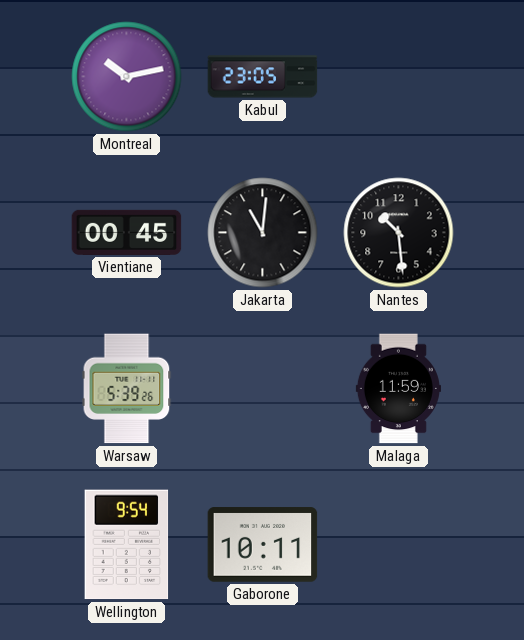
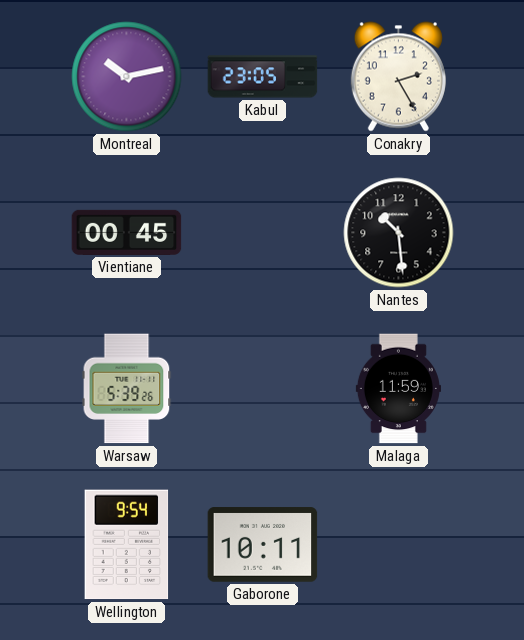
Conakry: none -> 2:25
Jakarta: 11:01 -> none
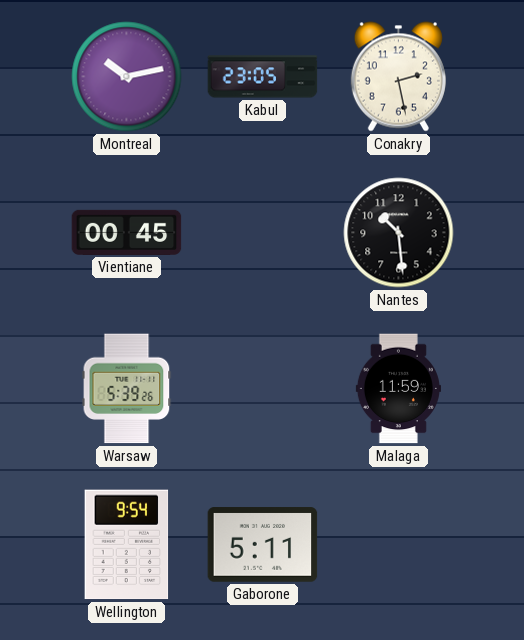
Conakry: 2:25 -> 2:28
Gaborone: 10:11 -> 5:11
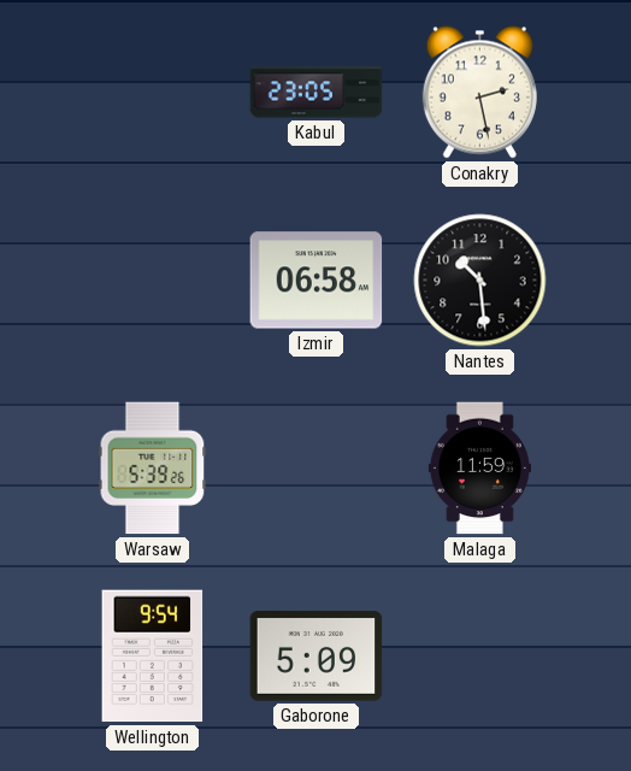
Montreal: 10:13 -> none
Vientiane: 00:45 -> none
Izmir: none -> 06:58
Gaborone: 5:11 -> 5:09
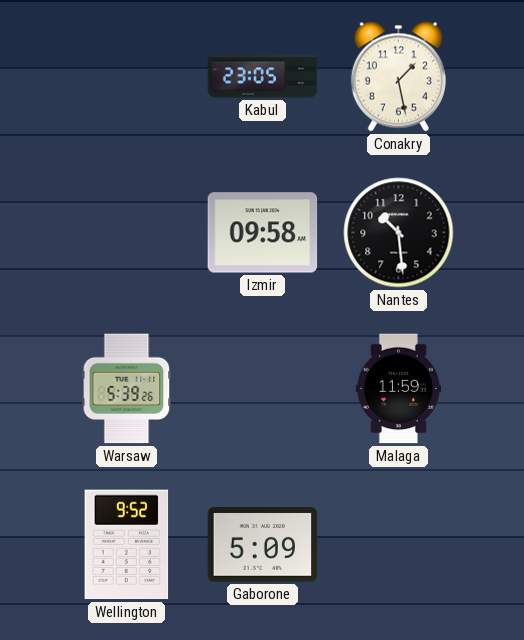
Conakry: 2:28 -> 1:28
Izmir: 06:58 -> 09:58
Wellington: 9:54 -> 9:52
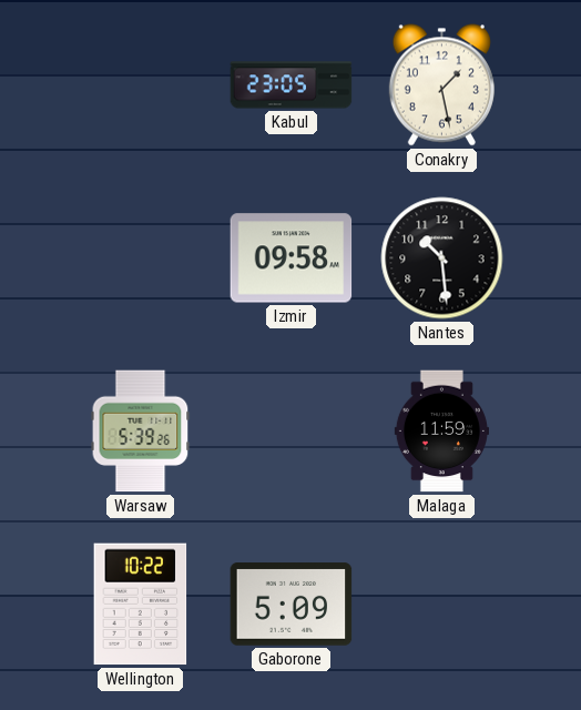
Wellington: 9:52 -> 10:22
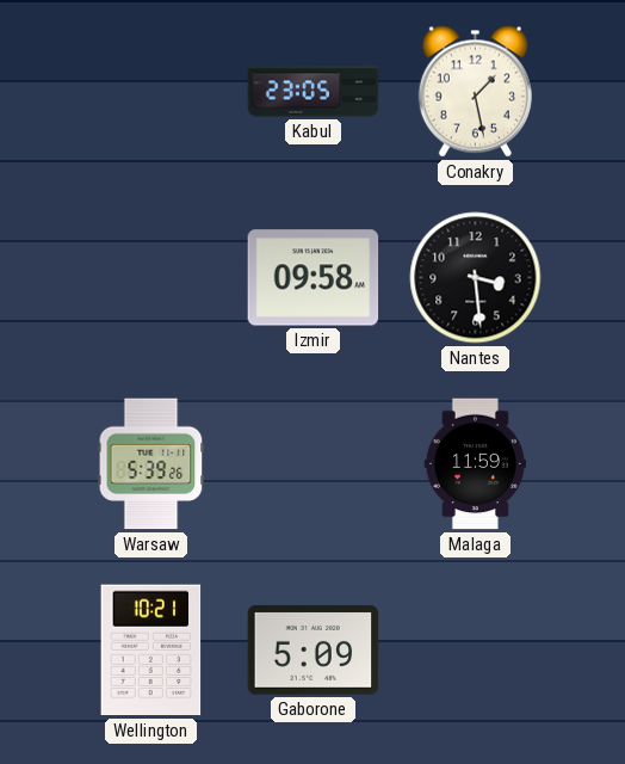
Nantes: 10:29 -> 3:29
Wellington: 10:22 -> 10:21
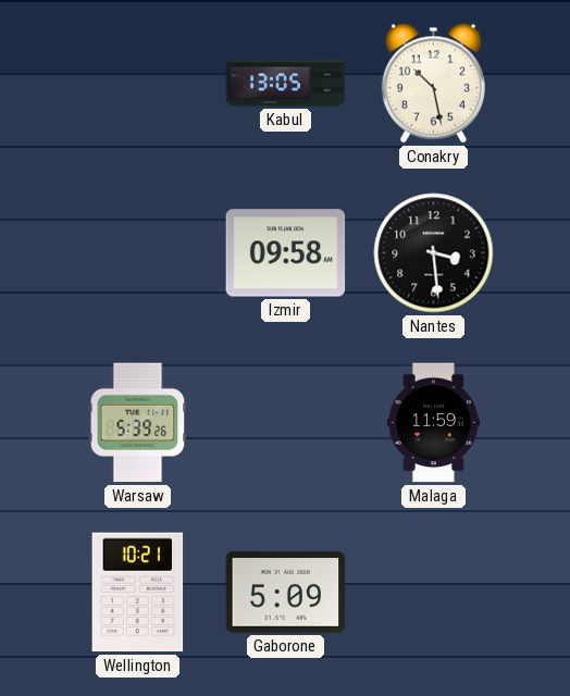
Kabul: 23:05 -> 13:05
Conakry: 1:28 -> 10:28
